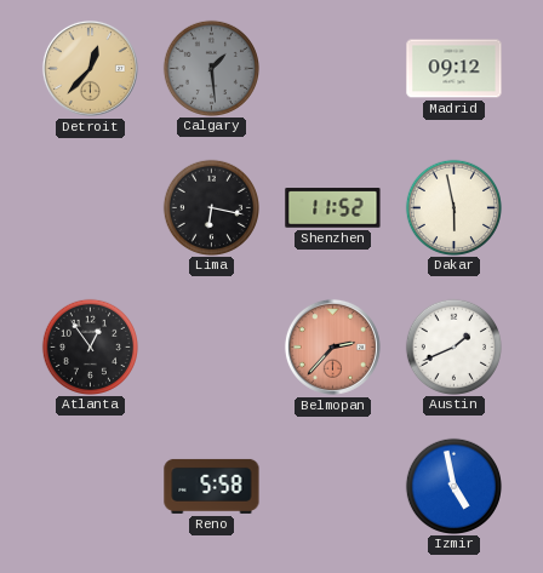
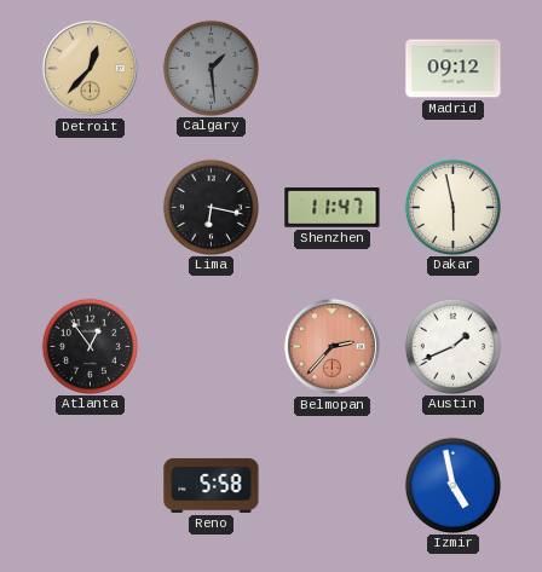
Shenzhen: 11:52 -> 11:47
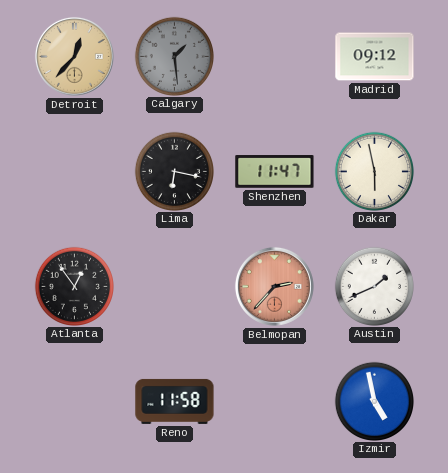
Reno: 5:58 -> 11:58
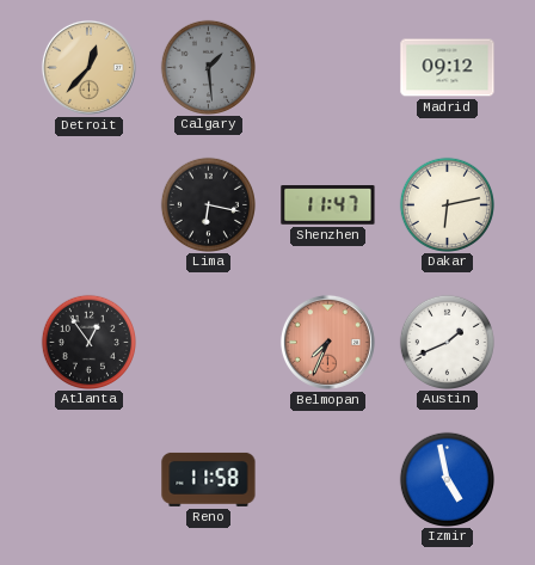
Dakar: 5:58 -> 6:13
Belmopan: 2:37 -> 7:34
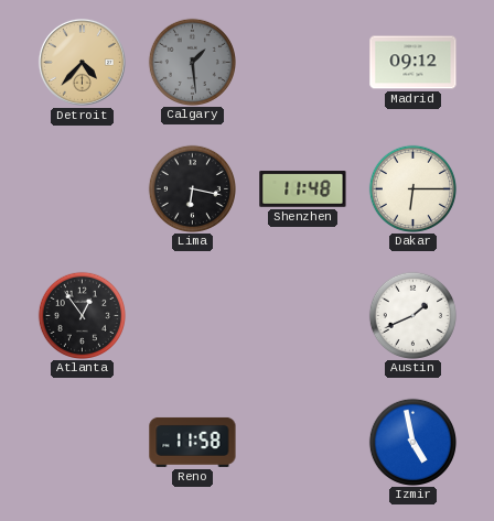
Detroit: 12:37 -> 4:37
Shenzhen: 11:47 -> 11:48
Dakar: 6:13 -> 6:15
Belmopan: 7:34 -> none
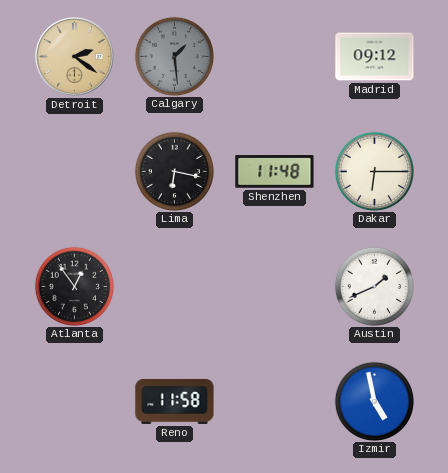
Detroit: 4:37 -> 2:21
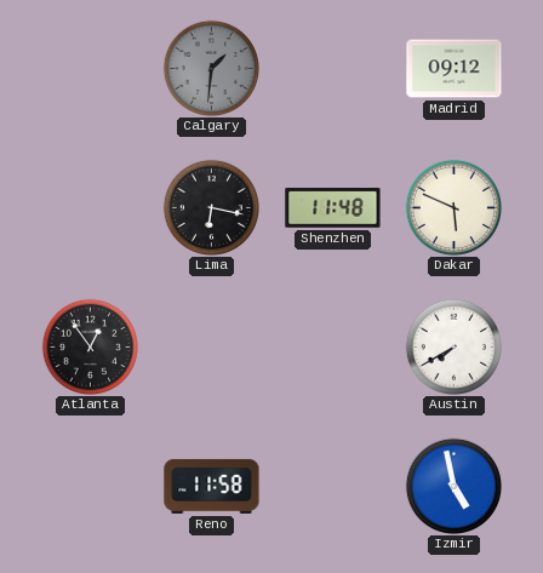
Detroit: 2:21 -> none
Calgary: 1:29 -> 1:31
Dakar: 6:15 -> 5:49
Austin: 1:41 -> 7:40
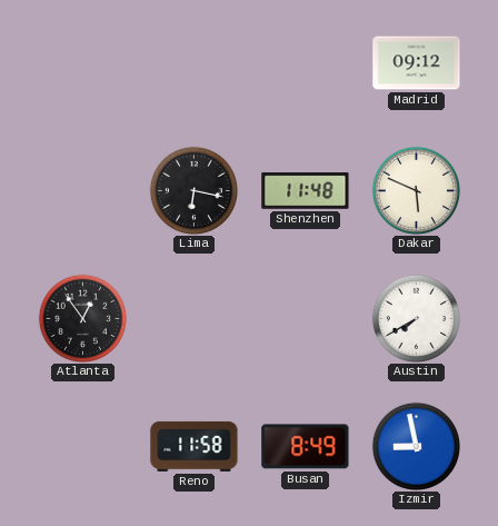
Calgary: 1:31 -> none
Busan: none -> 8:49
Izmir: 4:58 -> 8:58
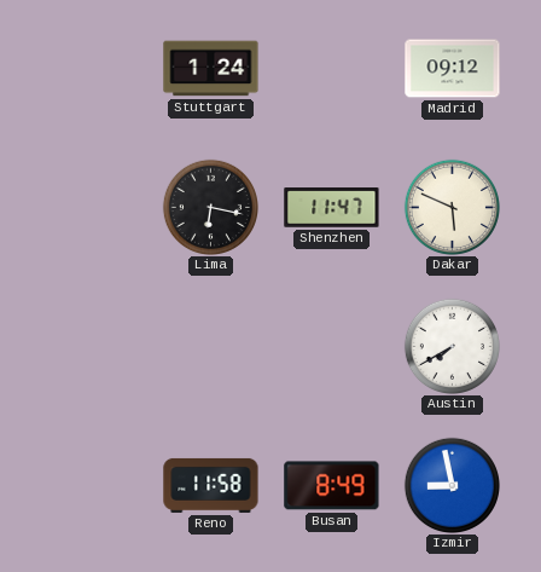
Stuttgart: none -> 1:24
Shenzhen: 11:48 -> 11:47
Atlanta: 12:54 -> none
